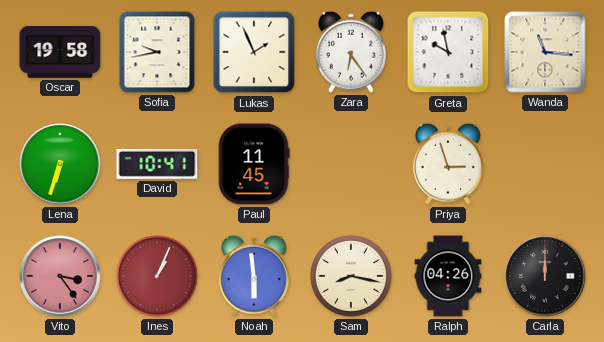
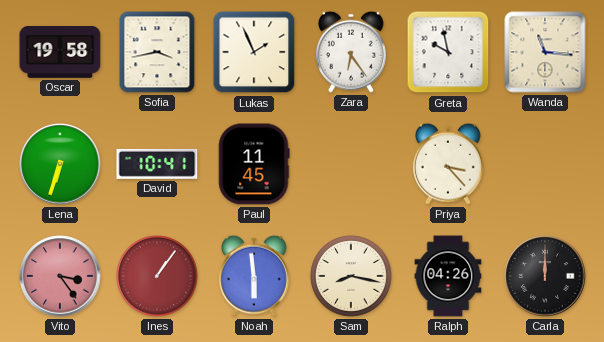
Sofia: 9:43 -> 3:43
Priya: 2:57 -> 3:23
Ines: 1:04 -> 1:06
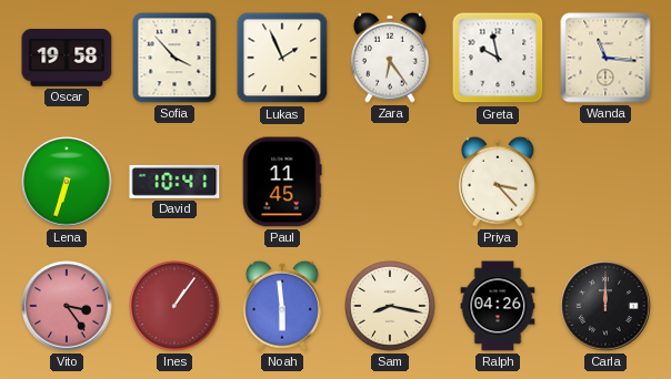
Sofia: 3:43 -> 3:53
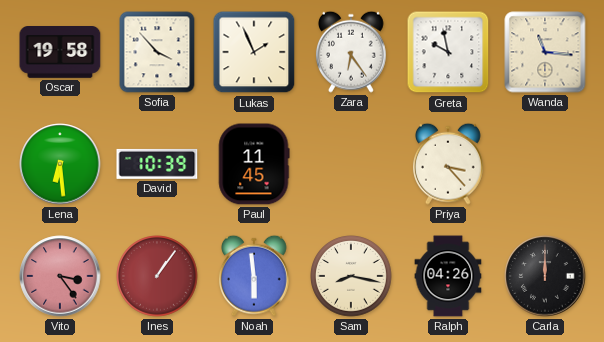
Lena: 6:33 -> 6:29
David: 10:41 -> 10:39
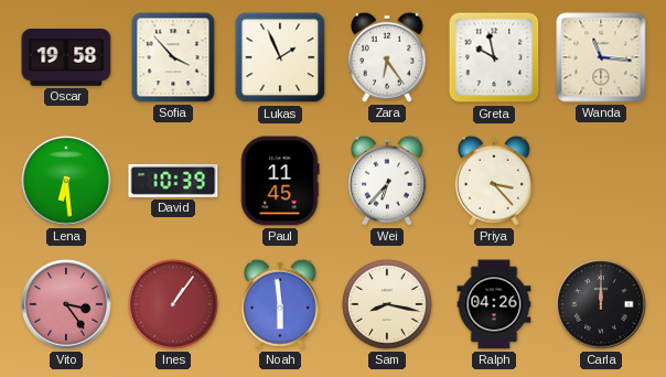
Wei: none -> 6:37
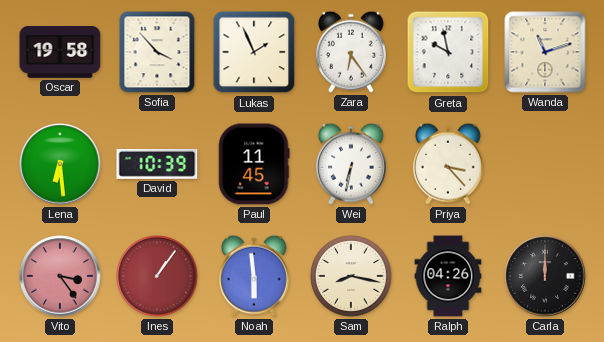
Wanda: 11:16 -> 11:12
Wei: 6:37 -> 6:32
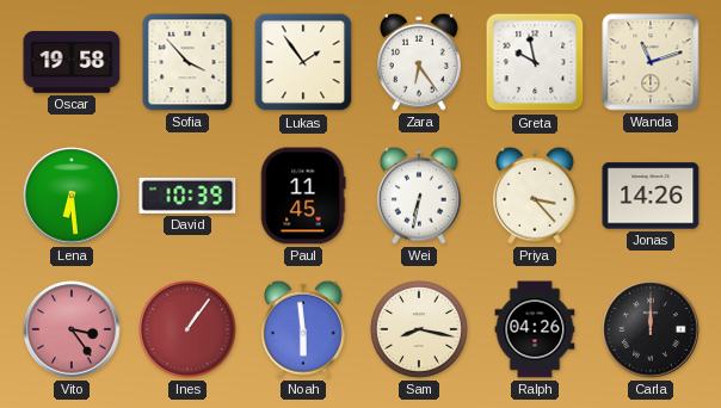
Lukas: 1:56 -> 1:54
Jonas: none -> 14:26
